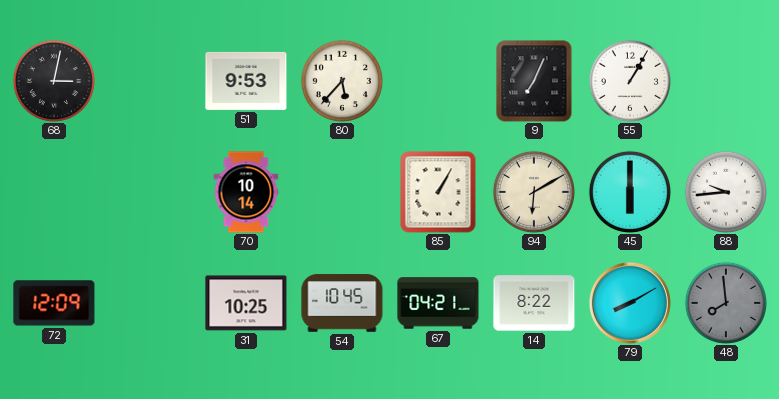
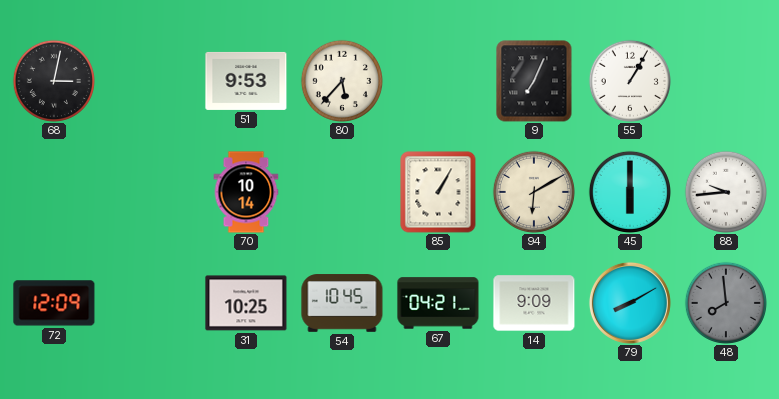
14: 8:22 -> 9:09
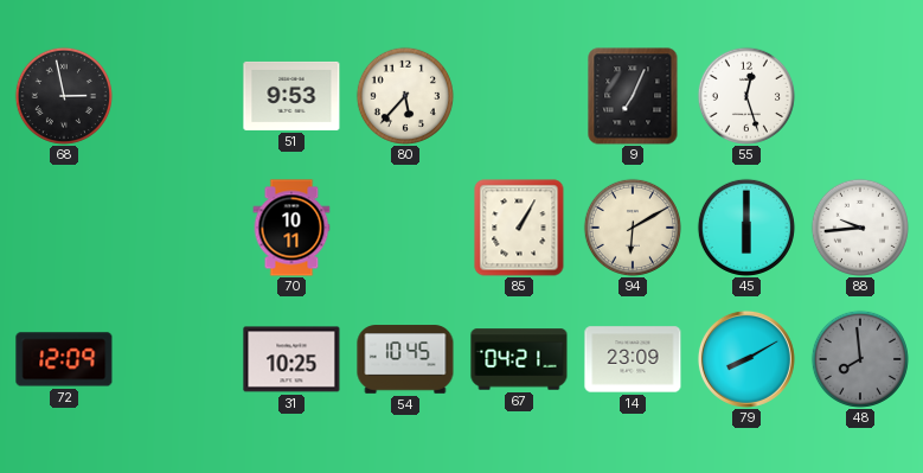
68: 3:02 -> 2:58
55: 1:05 -> 12:27
70: 10:14 -> 10:11
14: 9:09 -> 23:09
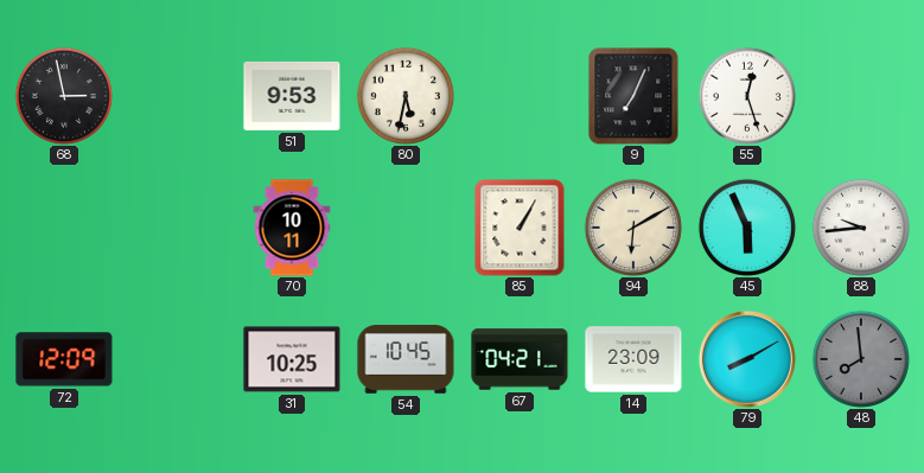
80: 5:37 -> 5:32
45: 6:00 -> 5:56
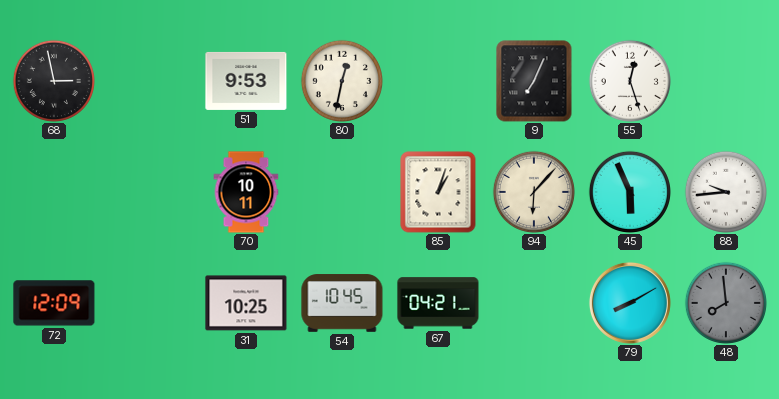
80: 5:32 -> 12:32
85: 1:05 -> 1:03
94: 6:10 -> 6:07
14: 23:09 -> none
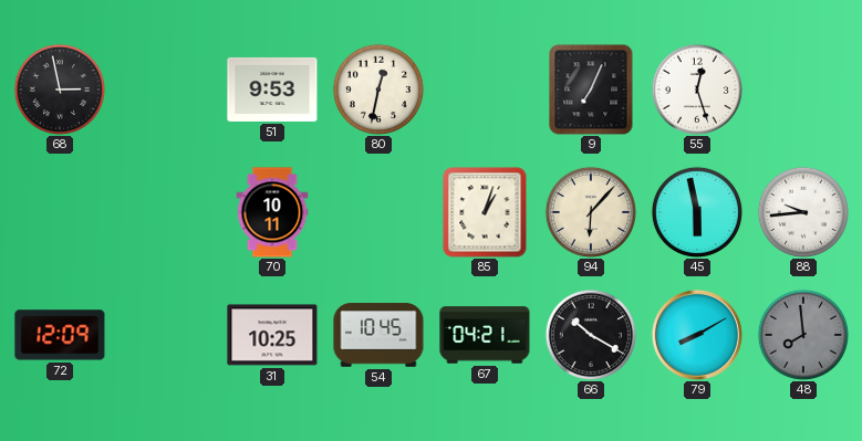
45: 5:56 -> 5:58
66: none -> 10:20
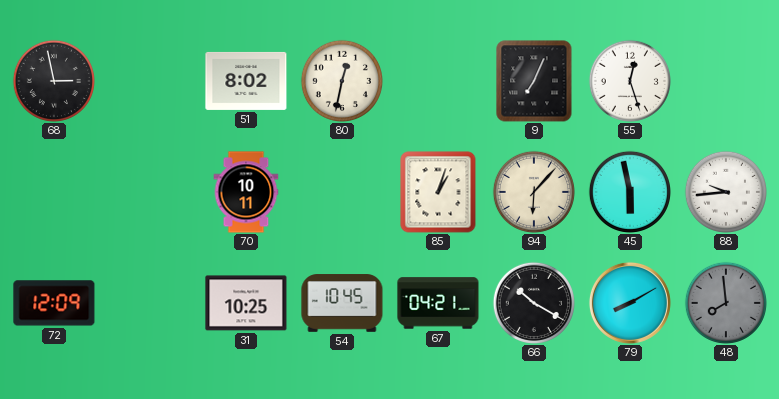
51: 9:53 -> 8:02
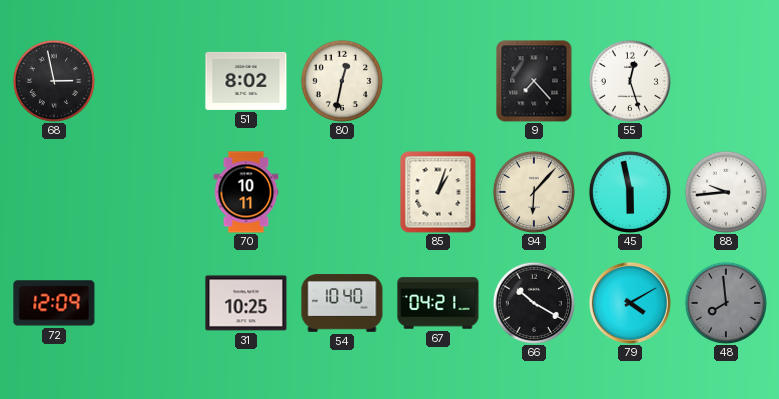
9: 7:04 -> 7:23
54: 10:45 -> 10:40
79: 8:10 -> 4:10
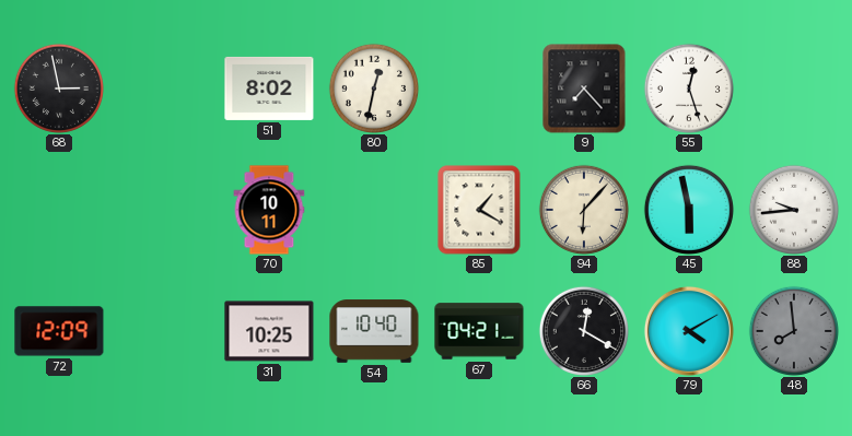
85: 1:03 -> 1:20
66: 10:20 -> 12:20
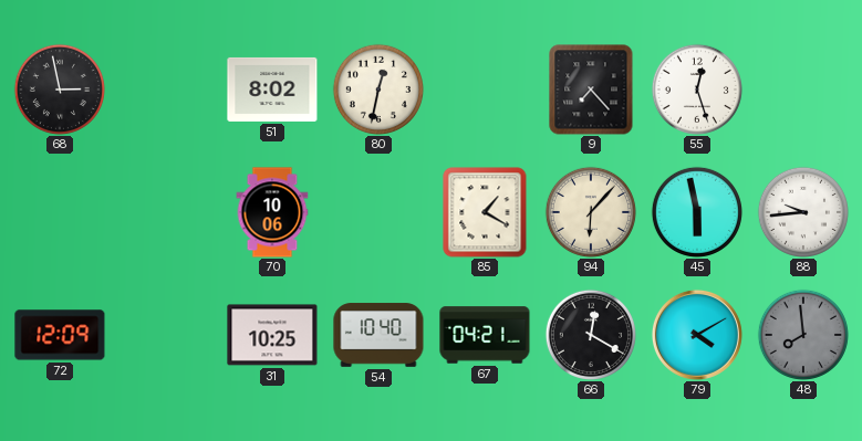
70: 10:11 -> 10:06
